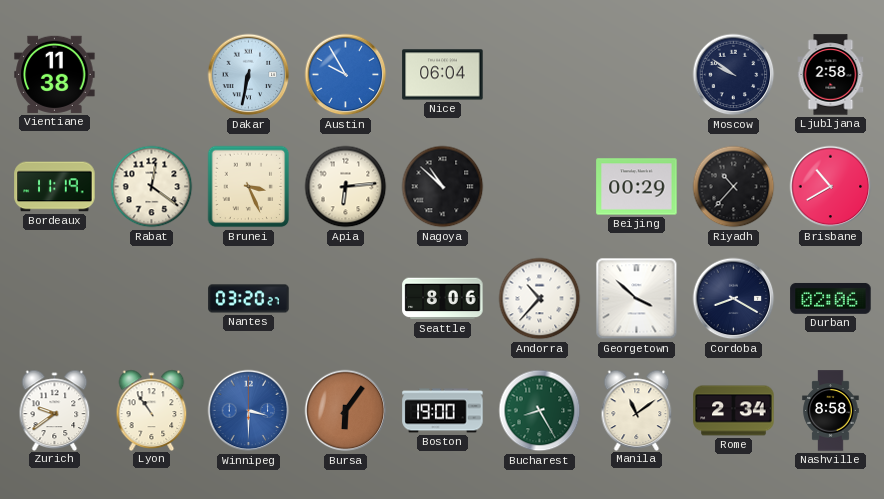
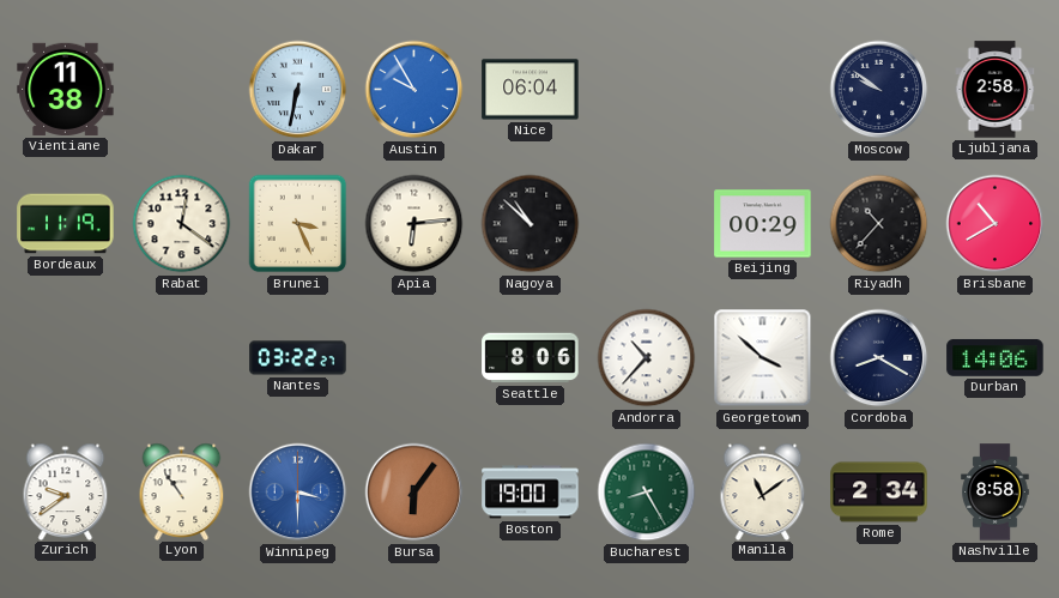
Nantes: 03:20 -> 03:22
Durban: 02:06 -> 14:06
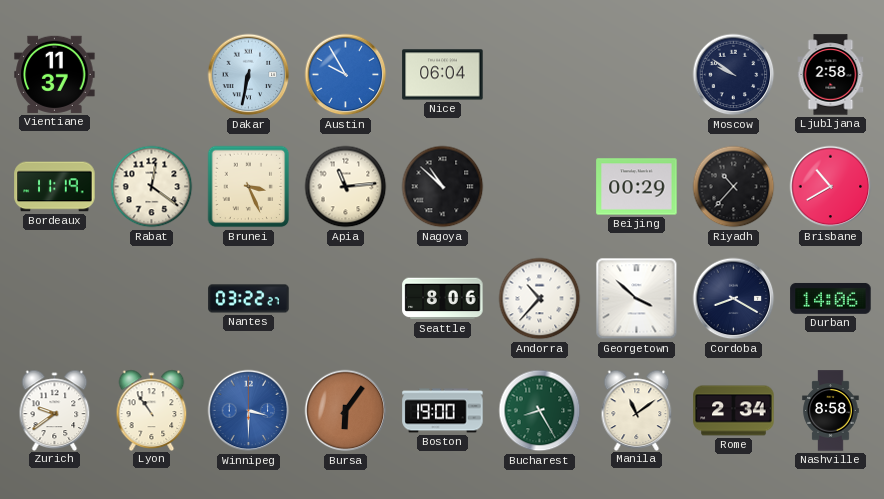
Vientiane: 11:38 -> 11:37
Apia: 6:14 -> 11:14
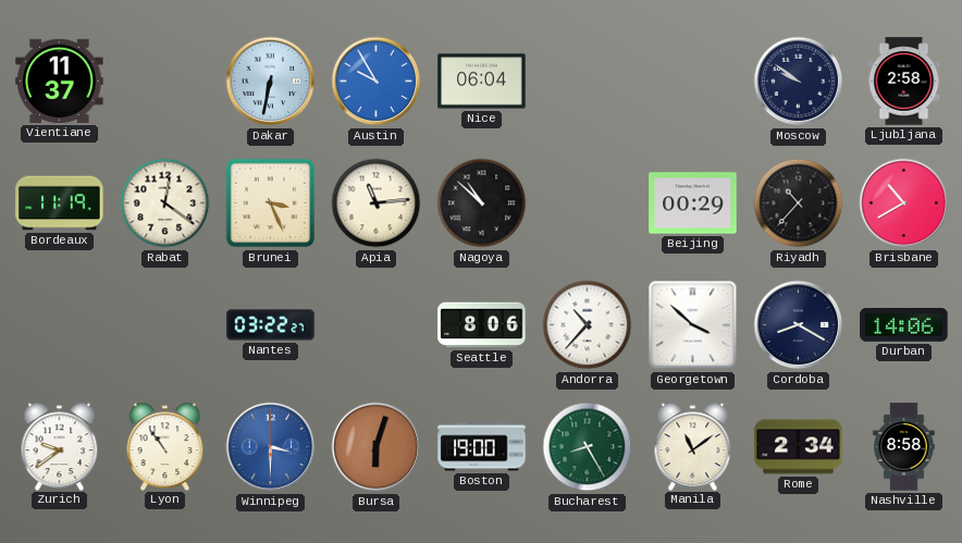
Bursa: 6:06 -> 6:03
